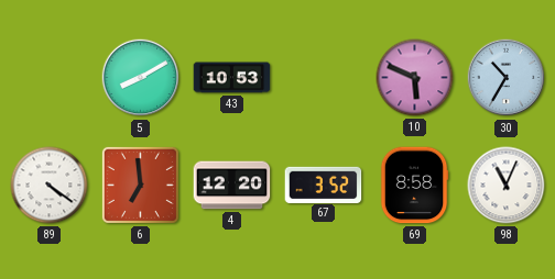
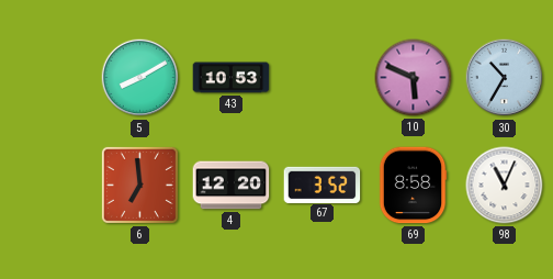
89: 4:21 -> none
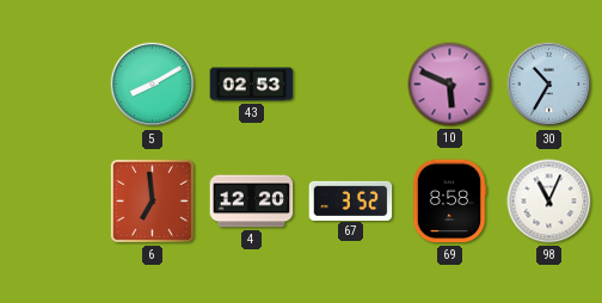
43: 10:53 -> 02:53
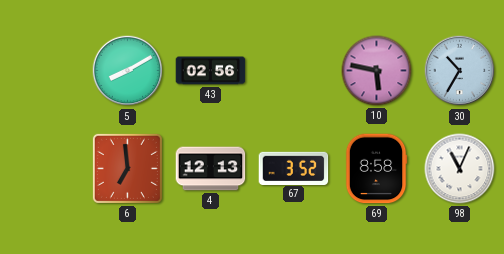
43: 02:53 -> 02:56
10: 5:49 -> 5:47
4: 12:20 -> 12:13
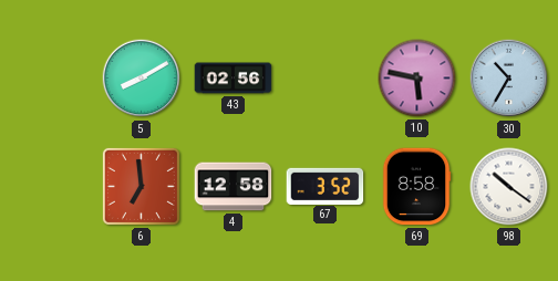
4: 12:13 -> 12:58
98: 11:04 -> 10:21
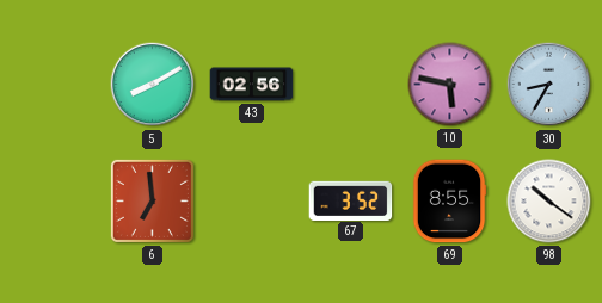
30: 10:35 -> 8:35
4: 12:58 -> none
69: 8:58 -> 8:55
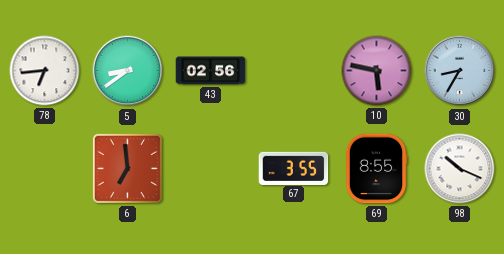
78: none -> 6:44
5: 8:10 -> 8:39
67: 3:52 -> 3:55
98: 10:21 -> 10:19
